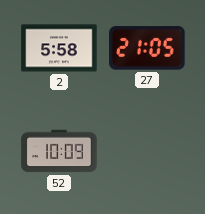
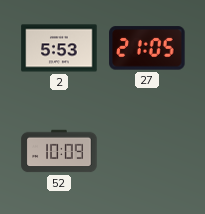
2: 5:58 -> 5:53
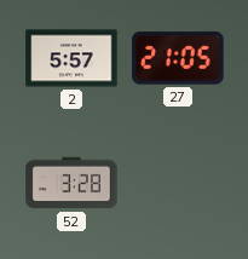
2: 5:53 -> 5:57
52: 10:09 -> 3:28
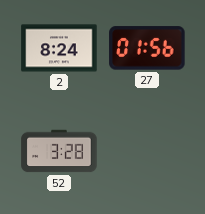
2: 5:57 -> 8:24
27: 21:05 -> 01:56
